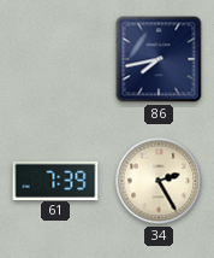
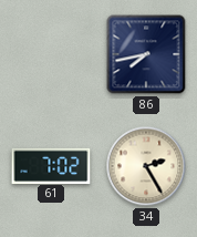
61: 7:39 -> 7:02
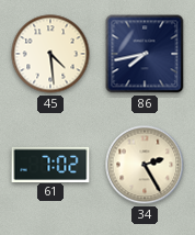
45: none -> 4:29
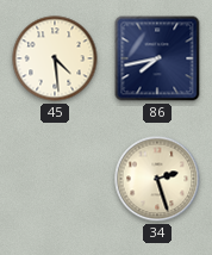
61: 7:02 -> none
34: 2:25 -> 2:27
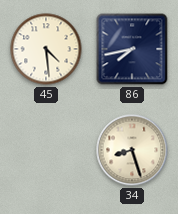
34: 2:27 -> 8:27
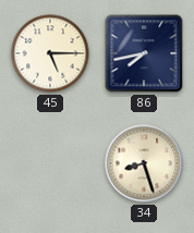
45: 4:29 -> 5:15
